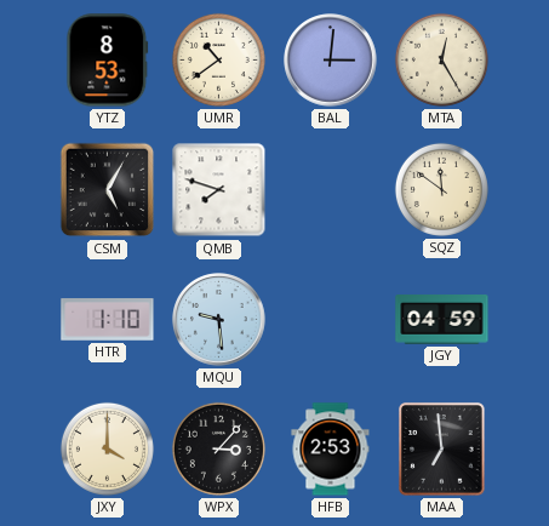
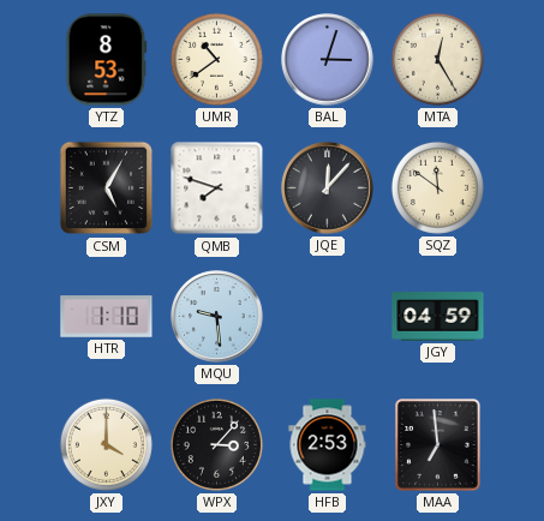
BAL: 3:01 -> 3:03
JQE: none -> 12:07
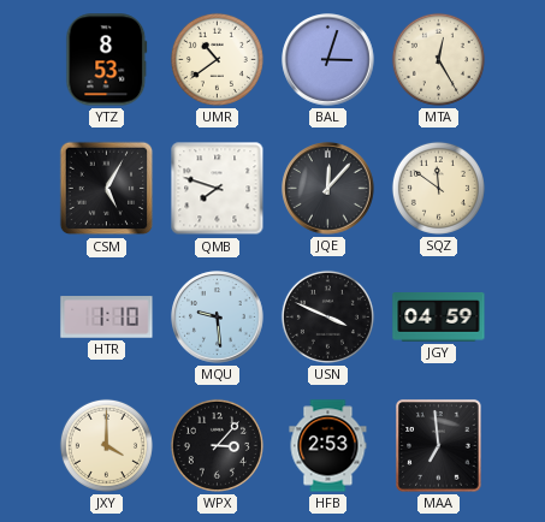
USN: none -> 3:49
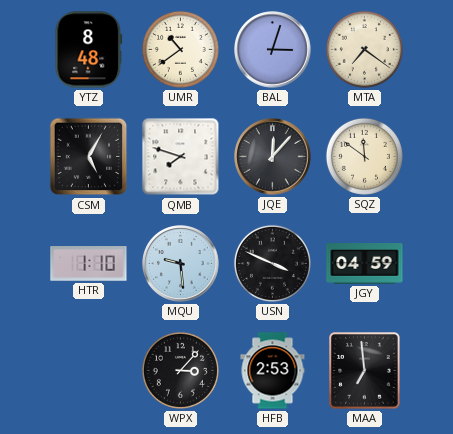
YTZ: 8:53 -> 8:48
MTA: 12:25 -> 7:21
JXY: 4:00 -> none
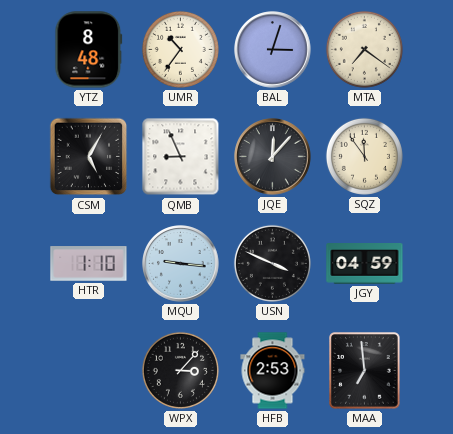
UMR: 10:39 -> 10:36
QMB: 7:48 -> 8:56
SQZ: 11:51 -> 11:54
MQU: 9:29 -> 9:16
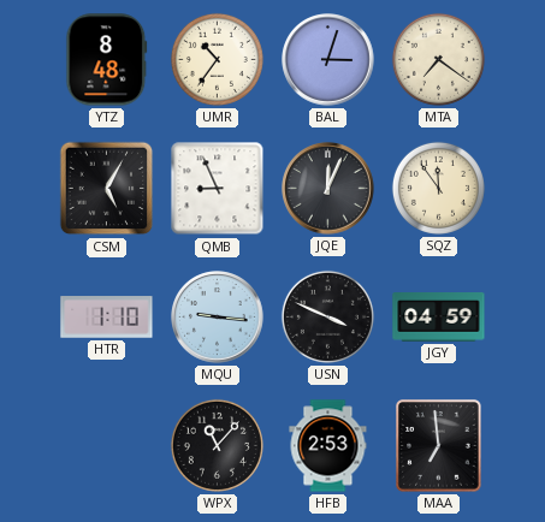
JQE: 12:07 -> 12:04
WPX: 3:07 -> 11:07
